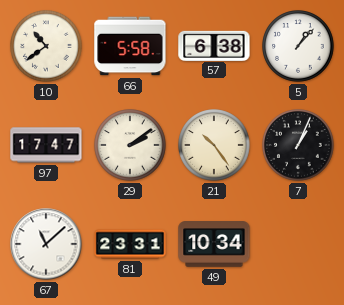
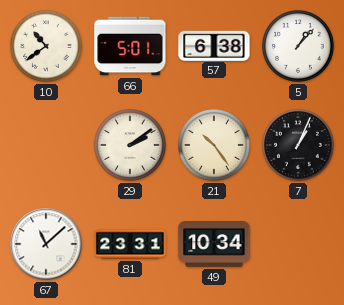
66: 5:58 -> 5:01
97: 17:47 -> none
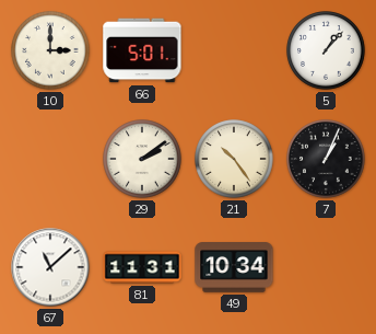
10: 10:39 -> 3:00
57: 6:38 -> none
81: 23:31 -> 11:31
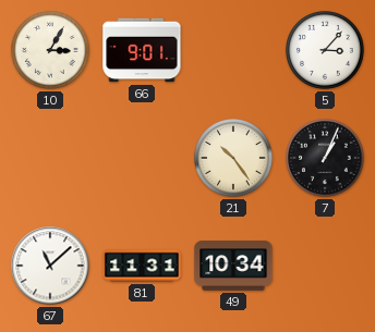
10: 3:00 -> 3:05
66: 5:01 -> 9:01
5: 1:07 -> 3:07
29: 2:09 -> none
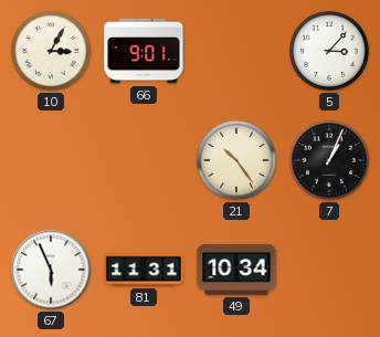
67: 11:08 -> 5:56
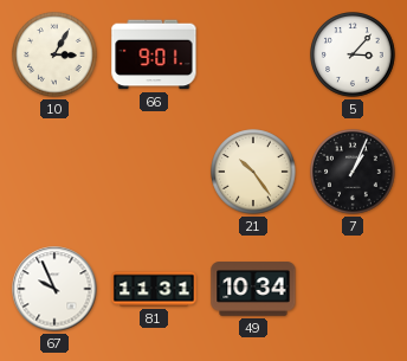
67: 5:56 -> 9:56
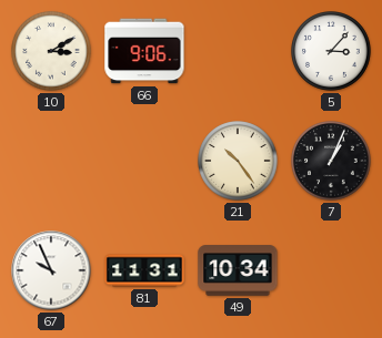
10: 3:05 -> 3:10
66: 9:01 -> 9:06
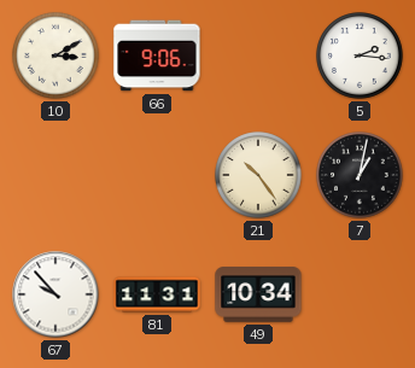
5: 3:07 -> 2:16
7: 1:04 -> 1:02
67: 9:56 -> 9:53
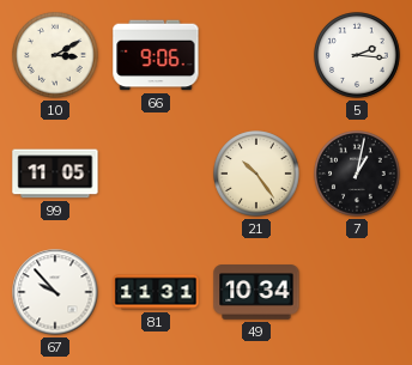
99: none -> 11:05
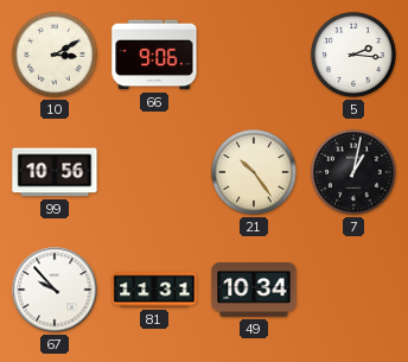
99: 11:05 -> 10:56
